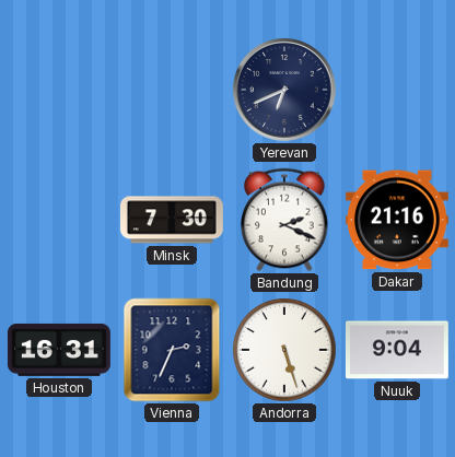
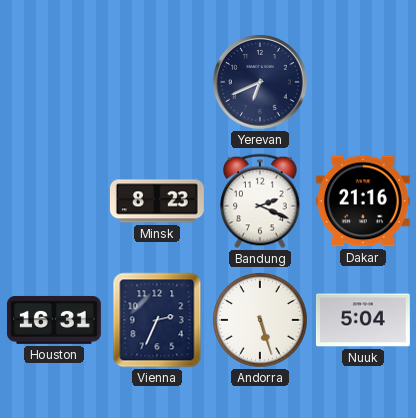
Minsk: 7:30 -> 8:23
Nuuk: 9:04 -> 5:04
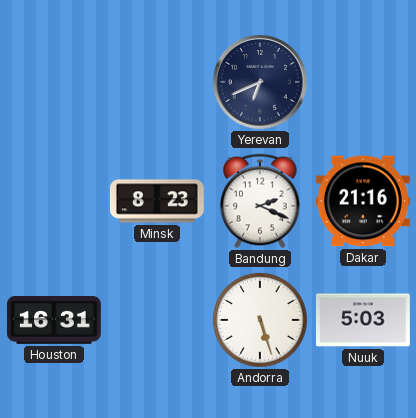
Vienna: 2:34 -> none
Nuuk: 5:04 -> 5:03
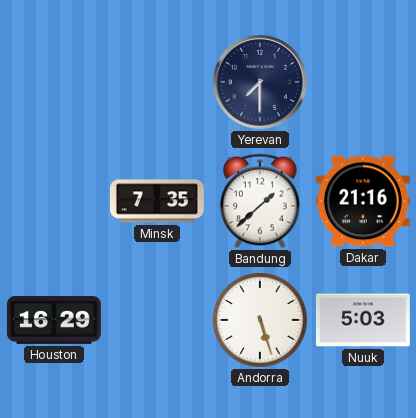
Yerevan: 6:41 -> 7:30
Minsk: 8:23 -> 7:35
Bandung: 2:19 -> 1:38
Houston: 16:31 -> 16:29
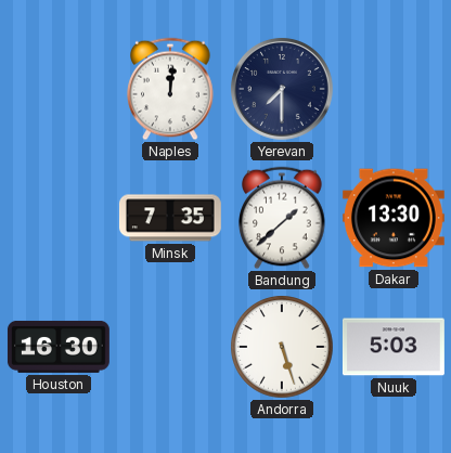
Naples: none -> 12:01
Dakar: 21:16 -> 13:30
Houston: 16:29 -> 16:30
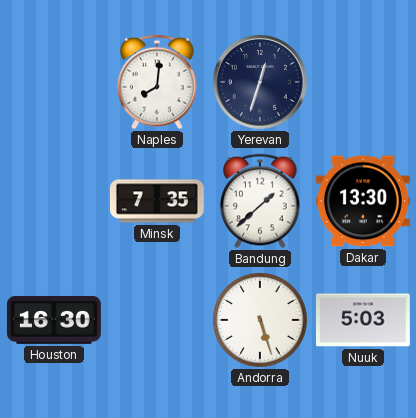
Naples: 12:01 -> 8:01
Yerevan: 7:30 -> 12:33
